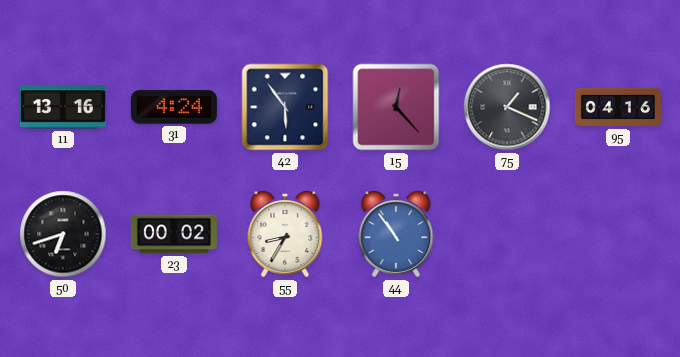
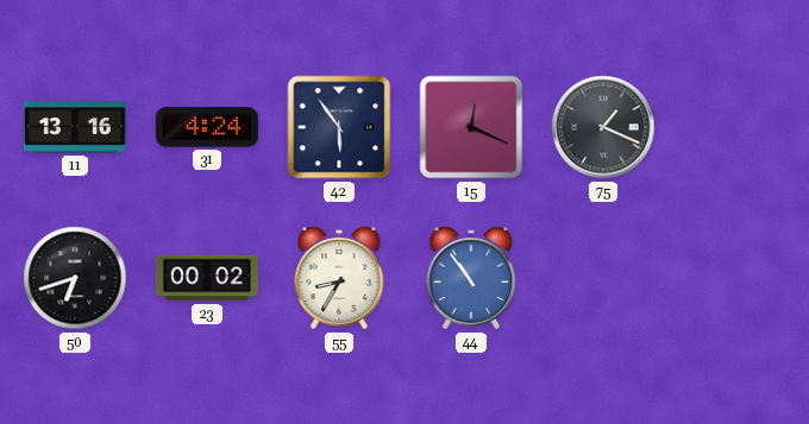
15: 12:23 -> 12:19
95: 04:16 -> none
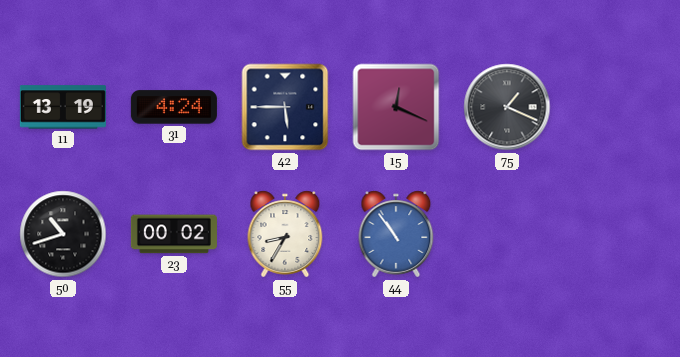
11: 13:16 -> 13:19
42: 5:54 -> 5:45
50: 6:42 -> 10:42
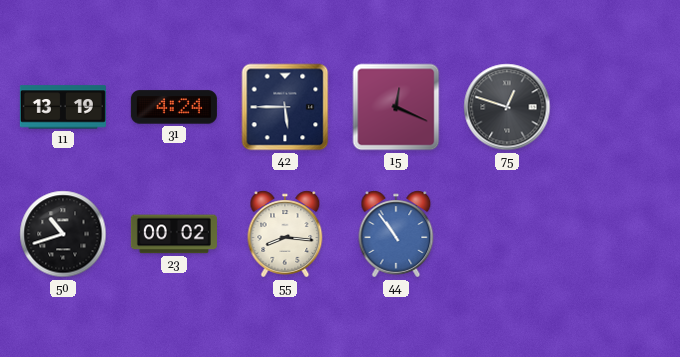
75: 1:19 -> 12:48
55: 8:35 -> 8:16
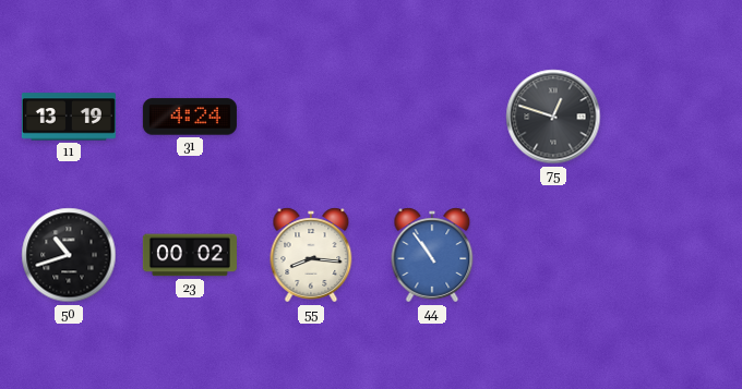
42: 5:45 -> none
15: 12:19 -> none
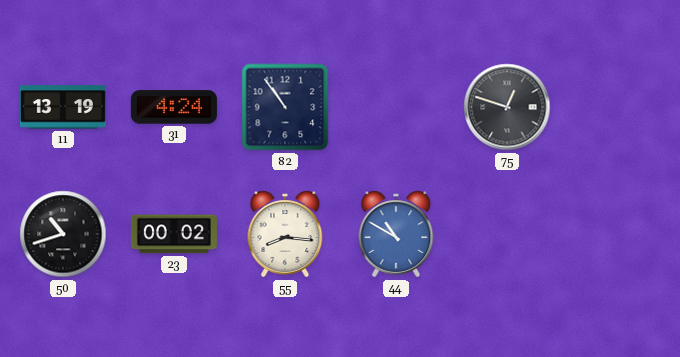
82: none -> 10:54
44: 10:54 -> 10:50
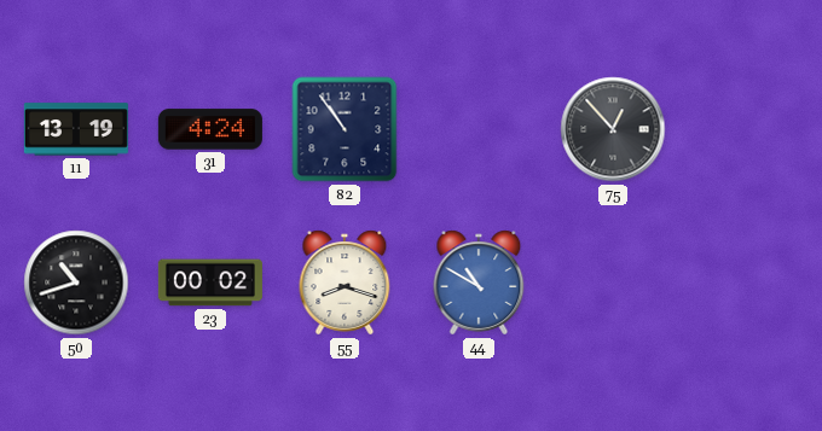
75: 12:48 -> 12:53
55: 8:16 -> 8:18
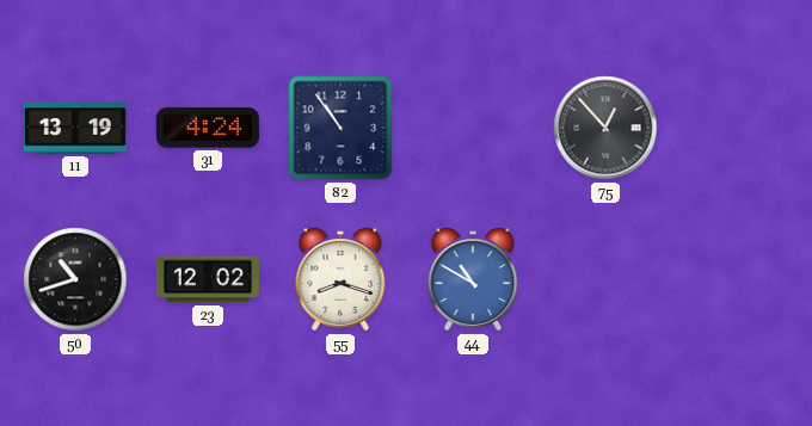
23: 00:02 -> 12:02
